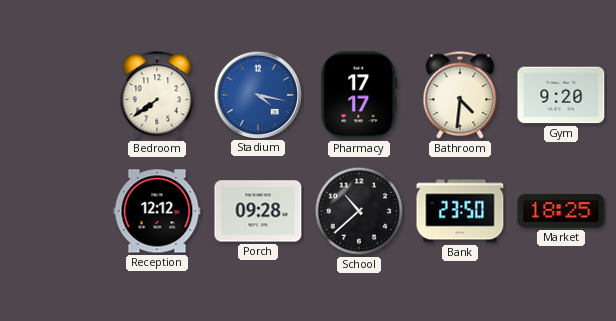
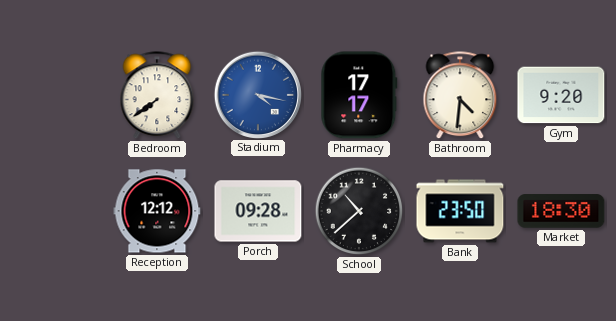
Market: 18:25 -> 18:30
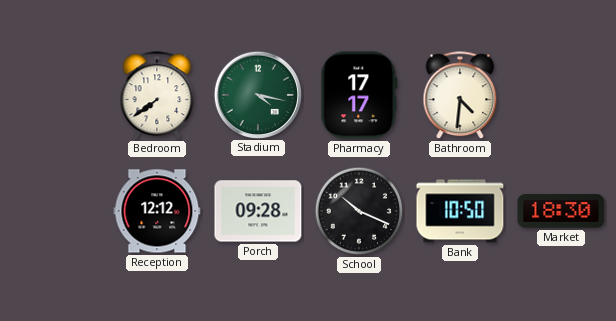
Stadium dial: blue -> green
Gym: 9:20 -> none
School: 10:38 -> 10:19
Bank: 23:50 -> 10:50
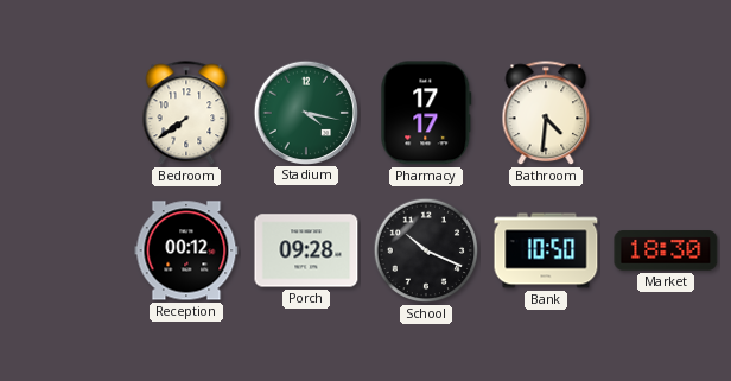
Reception: 12:12 -> 00:12
